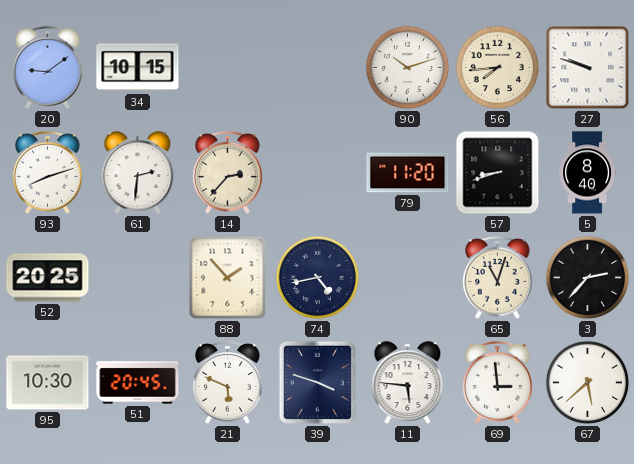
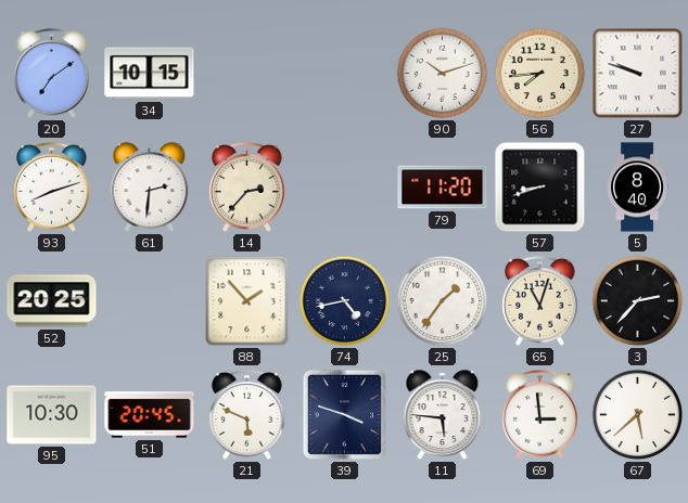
20: 9:09 -> 7:09
25: none -> 1:36
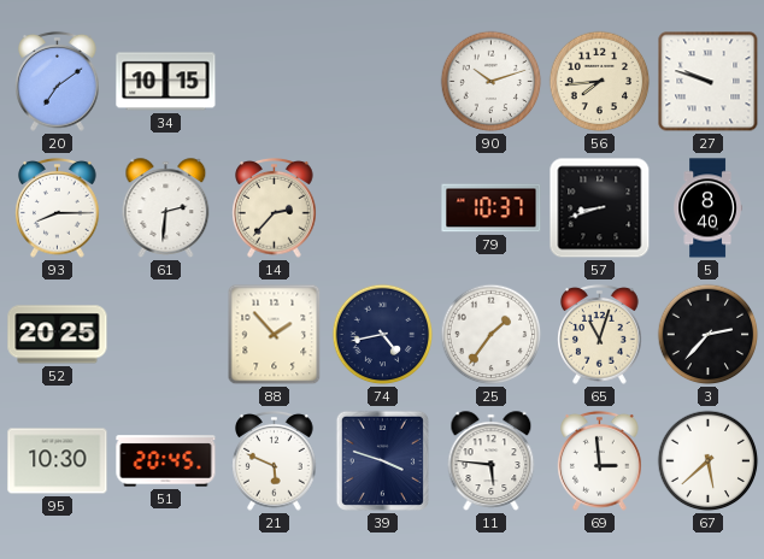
93: 8:12 -> 8:15
79: 11:20 -> 10:37
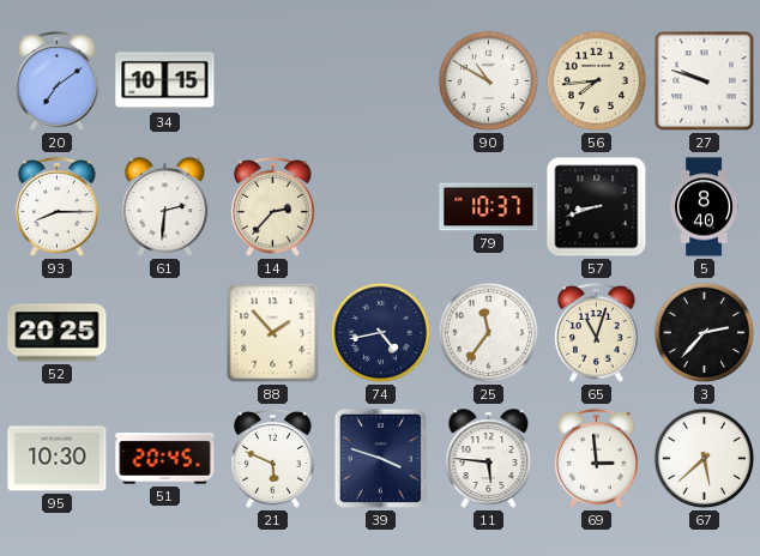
90: 10:12 -> 10:50
25: 1:36 -> 11:36
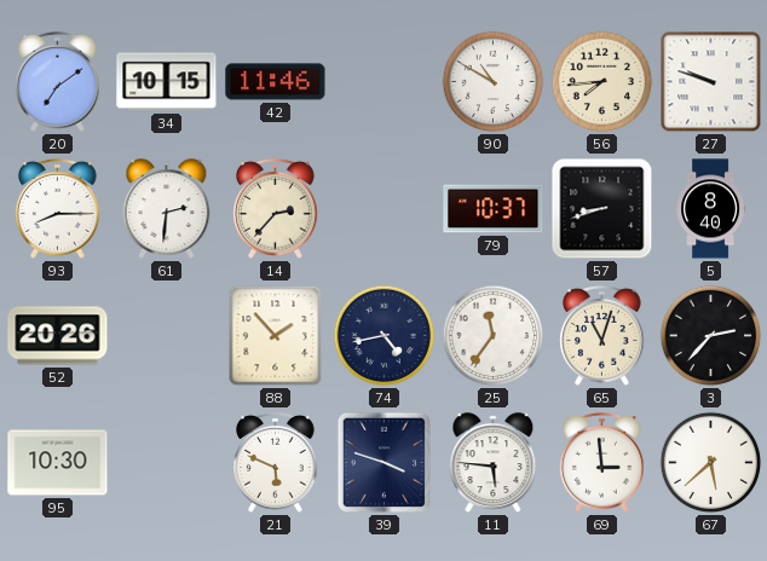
42: none -> 11:46
52: 20:25 -> 20:26
51: 20:45 -> none
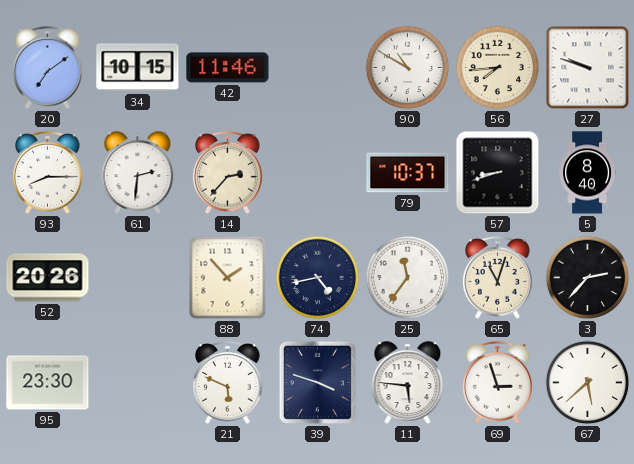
95: 10:30 -> 23:30
69: 2:59 -> 2:57
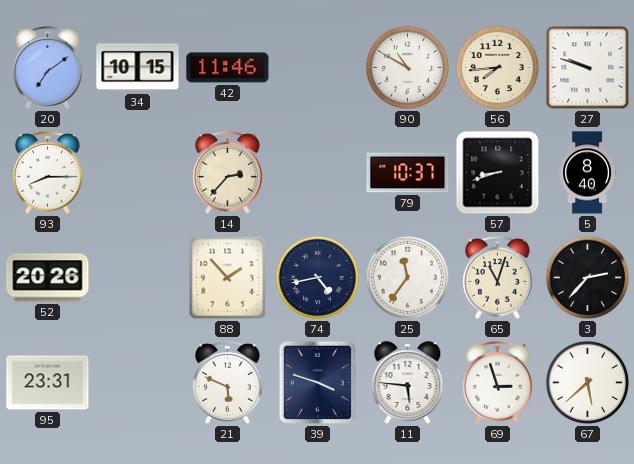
61: 2:31 -> none
95: 23:30 -> 23:31
